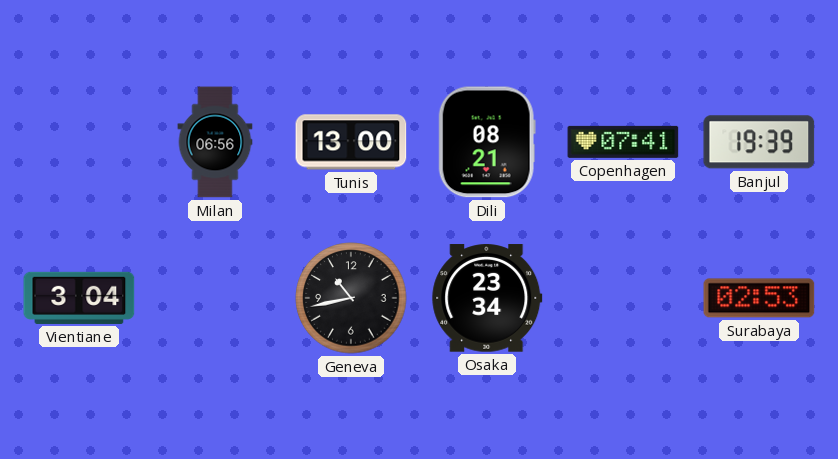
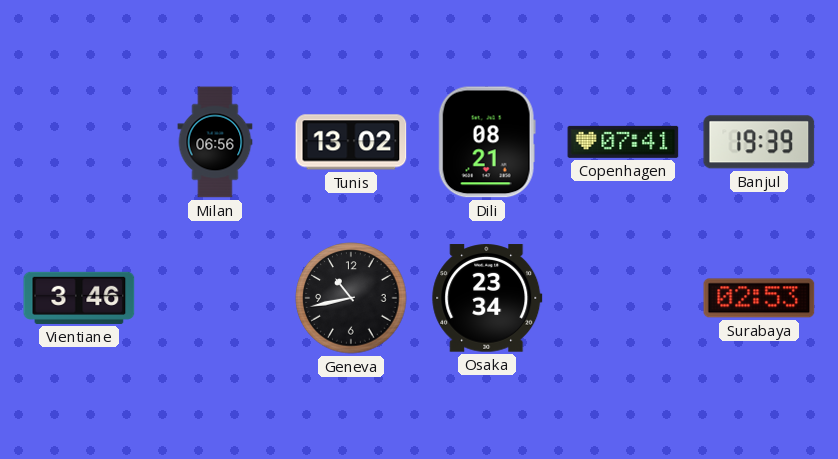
Tunis: 13:00 -> 13:02
Vientiane: 3:04 -> 3:46
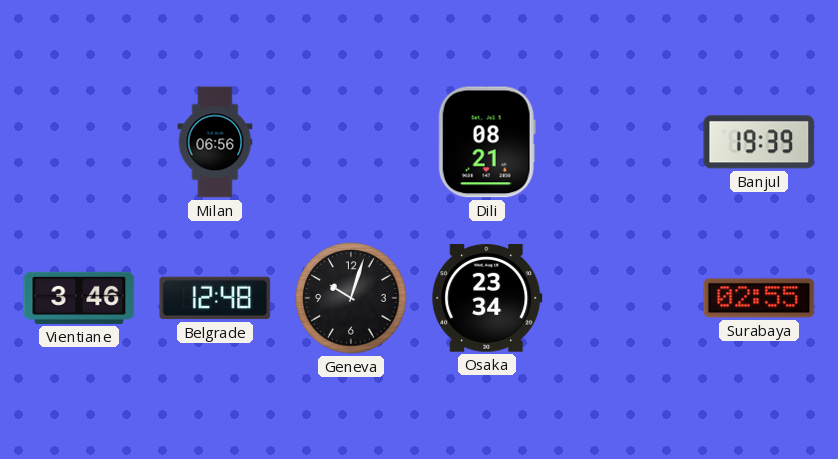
Tunis: 13:02 -> none
Copenhagen: 07:41 -> none
Belgrade: none -> 12:48
Geneva: 10:43 -> 10:03
Surabaya: 02:53 -> 02:55
